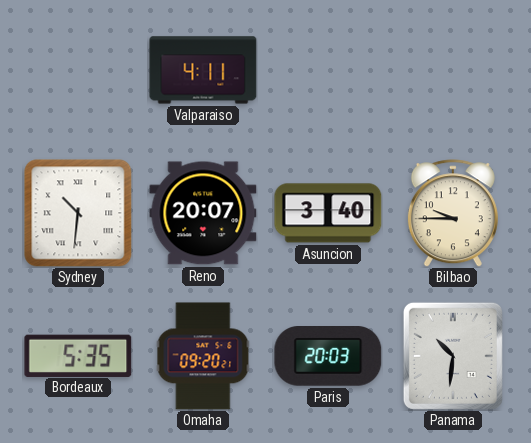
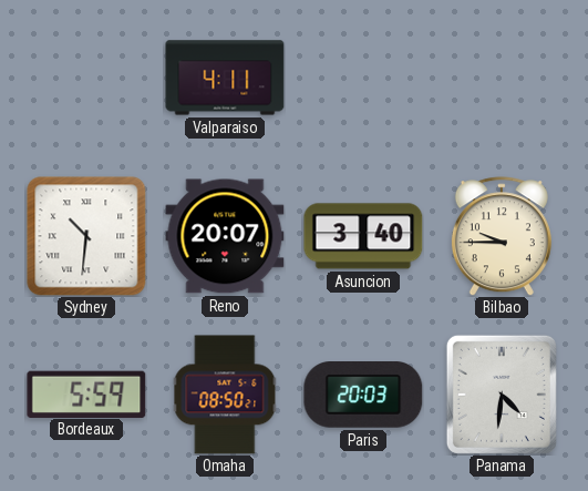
Bordeaux: 5:35 -> 5:59
Omaha: 09:20 -> 08:50
Panama: 10:31 -> 4:31
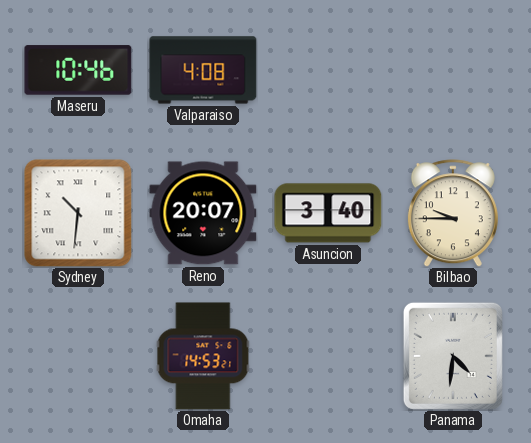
Maseru: none -> 10:46
Valparaiso: 4:11 -> 4:08
Bordeaux: 5:59 -> none
Omaha: 08:50 -> 14:53
Paris: 20:03 -> none
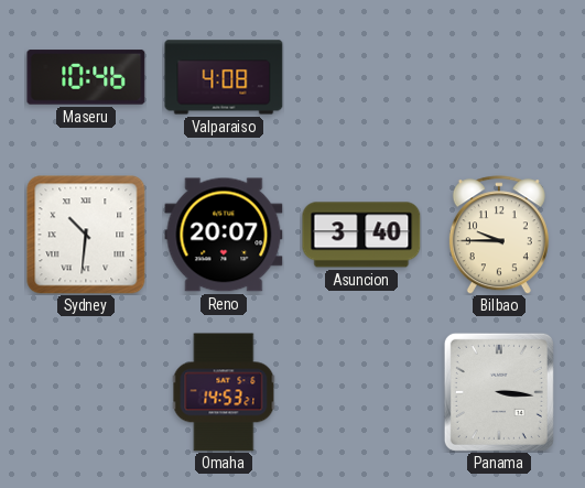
Panama: 4:31 -> 3:16
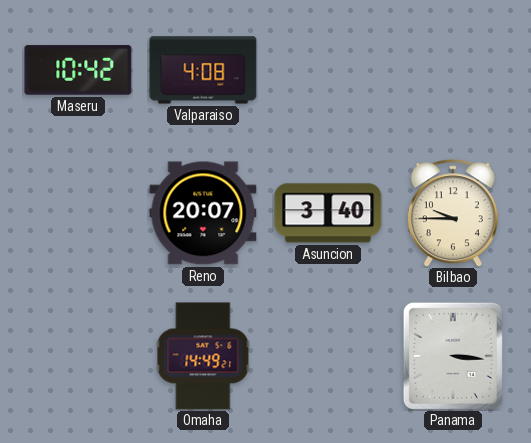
Maseru: 10:46 -> 10:42
Sydney: 10:31 -> none
Omaha: 14:53 -> 14:49
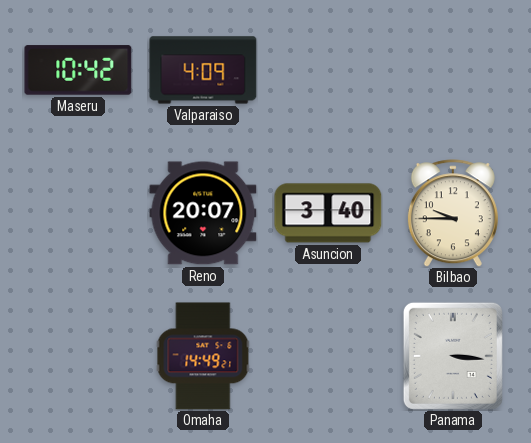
Valparaiso: 4:08 -> 4:09
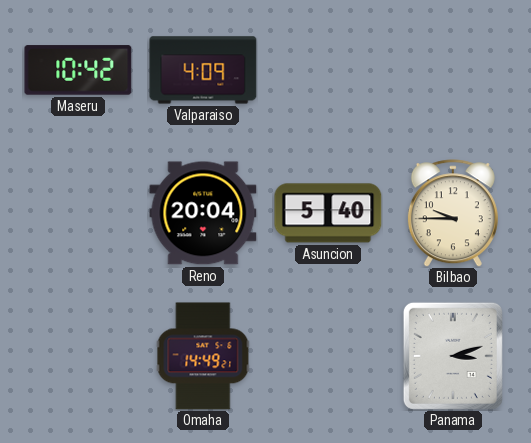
Reno: 20:07 -> 20:04
Asuncion: 3:40 -> 5:40
Panama: 3:16 -> 3:12
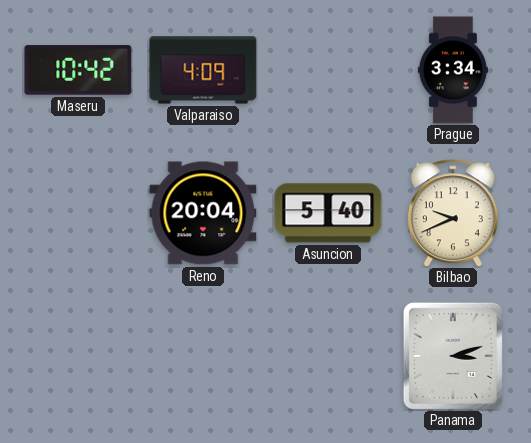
Prague: none -> 3:34
Bilbao: 9:45 -> 9:41
Omaha: 14:49 -> none
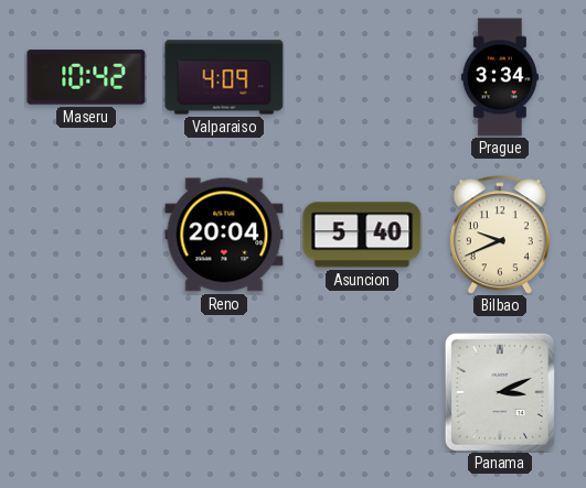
Panama: 3:12 -> 3:11
